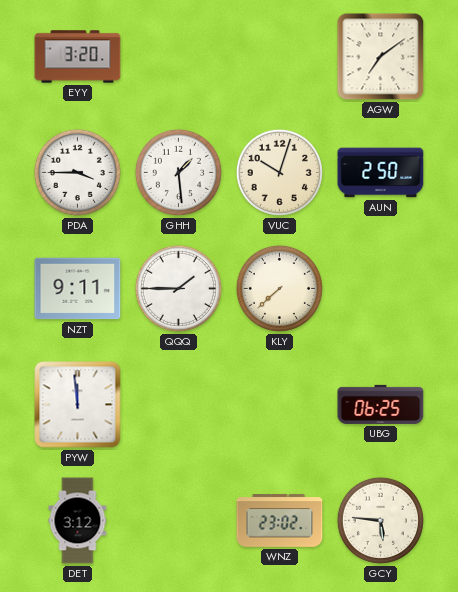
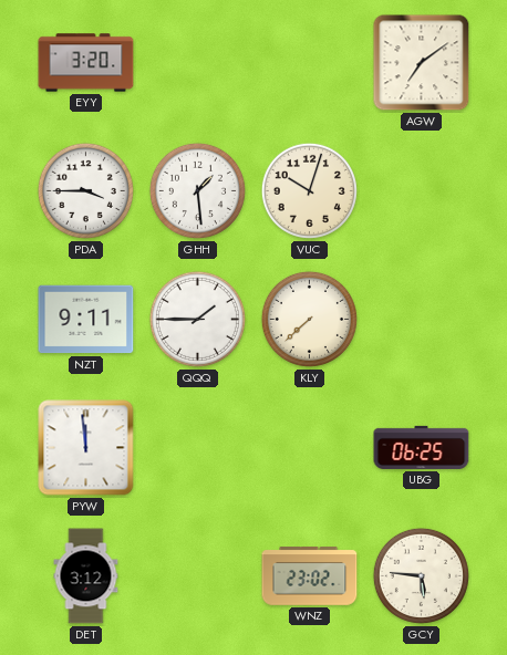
AUN: 2:50 -> none
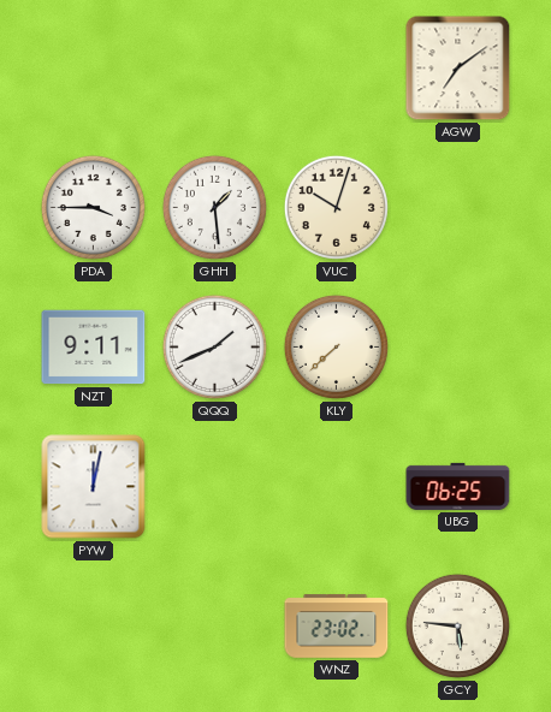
EYY: 3:20 -> none
QQQ: 1:45 -> 1:41
PYW: 11:59 -> 12:02
DET: 3:12 -> none
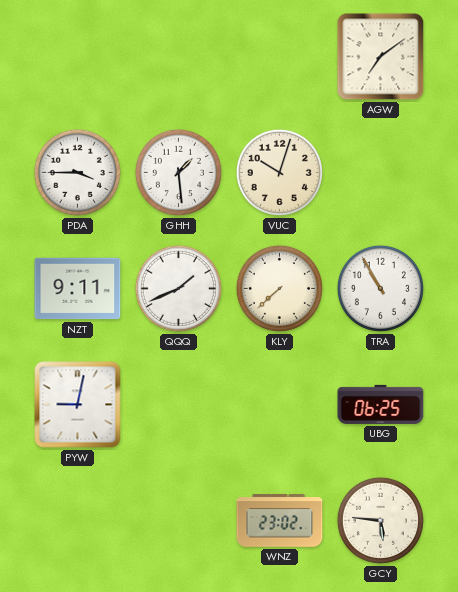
TRA: none -> 10:55
PYW: 12:02 -> 9:02
